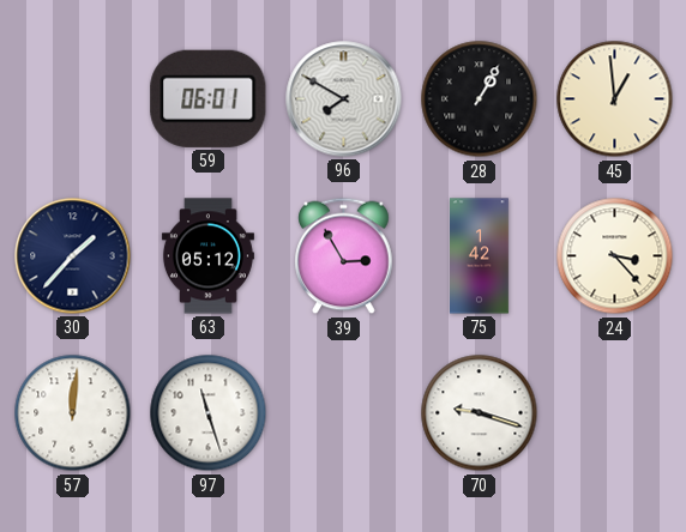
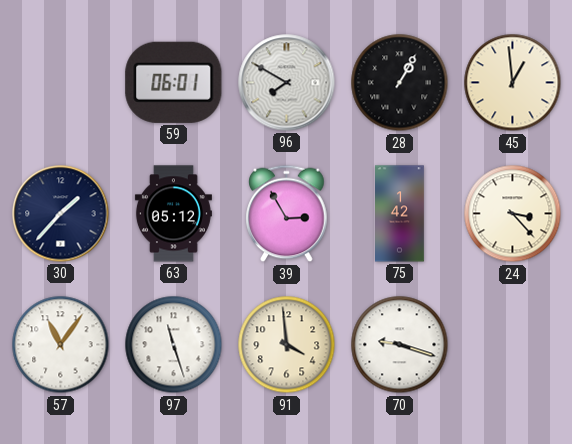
57: 12:01 -> 11:06
91: none -> 3:59
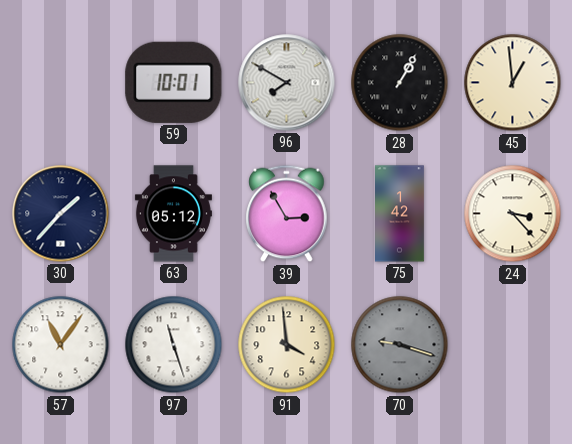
59: 06:01 -> 10:01
70 dial: white -> grey
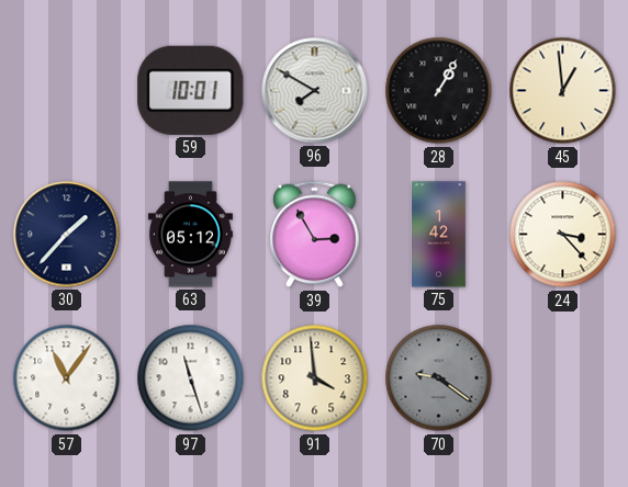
70: 9:18 -> 9:21
